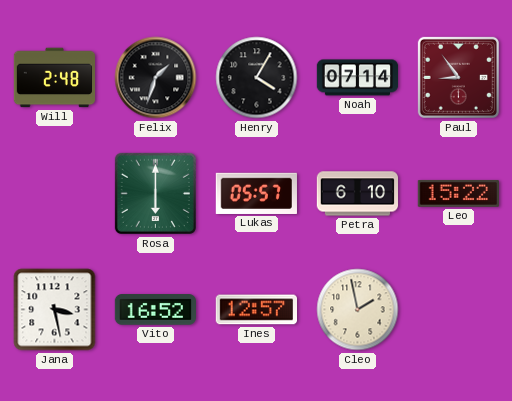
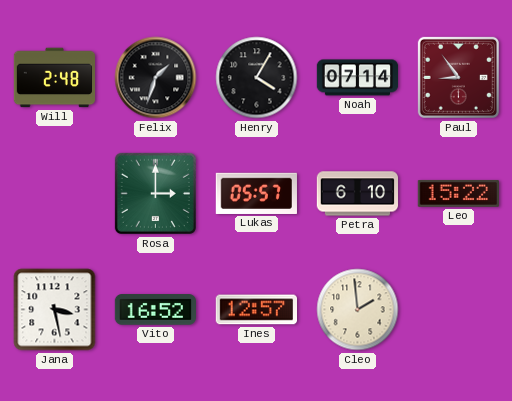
Rosa: 6:00 -> 3:00
Cleo: 1:58 -> 1:59
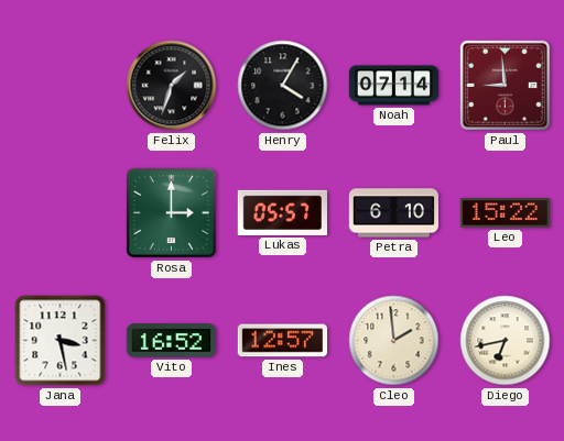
Will: 2:48 -> none
Paul: 8:54 -> 8:59
Diego: none -> 6:43
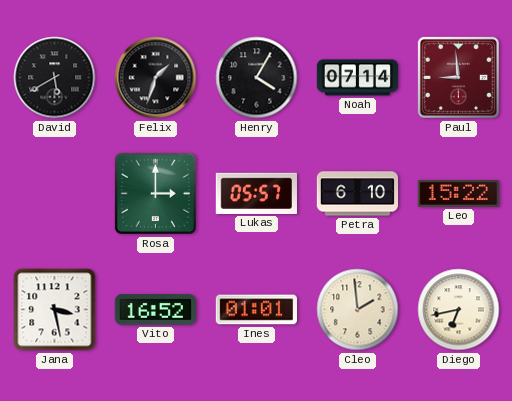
David: none -> 5:40
Ines: 12:57 -> 01:01
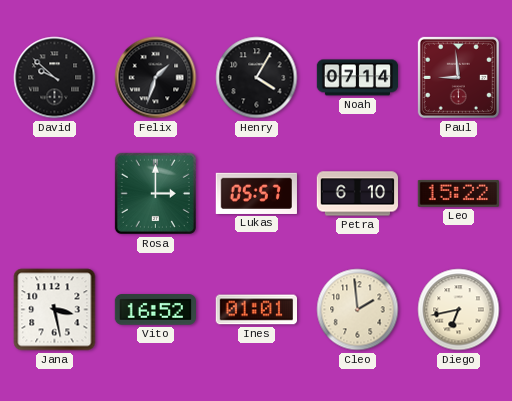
David: 5:40 -> 9:52
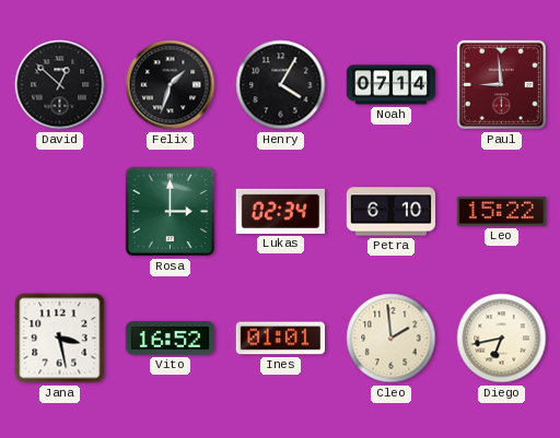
David: 9:52 -> 12:52
Lukas: 05:57 -> 02:34
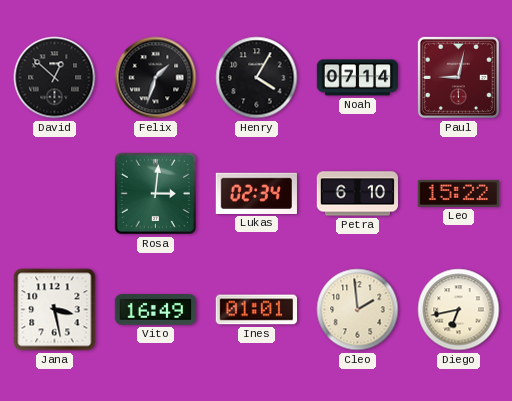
Paul: 8:59 -> 9:02
Rosa: 3:00 -> 3:01
Vito: 16:52 -> 16:49
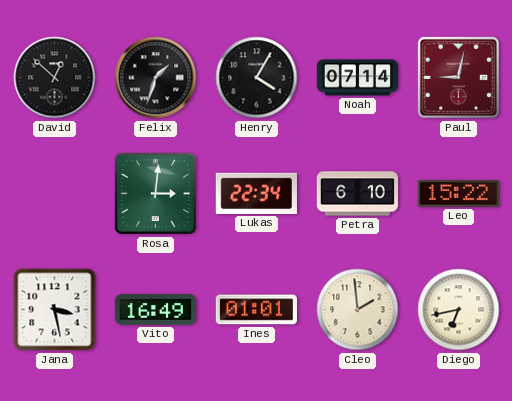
Lukas: 02:34 -> 22:34
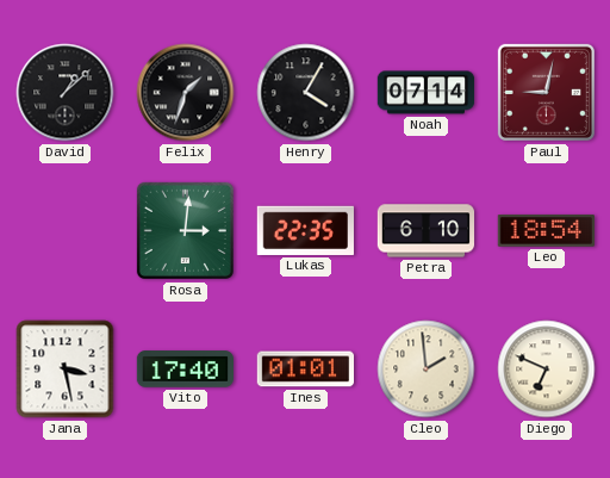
David: 12:52 -> 1:08
Lukas: 22:34 -> 22:35
Leo: 15:22 -> 18:54
Vito: 16:49 -> 17:40
Diego: 6:43 -> 6:49
